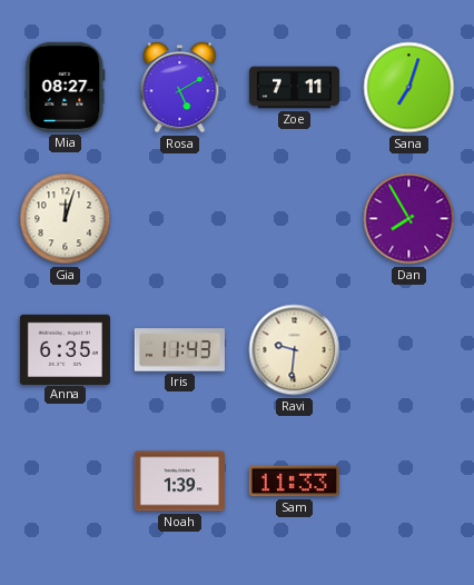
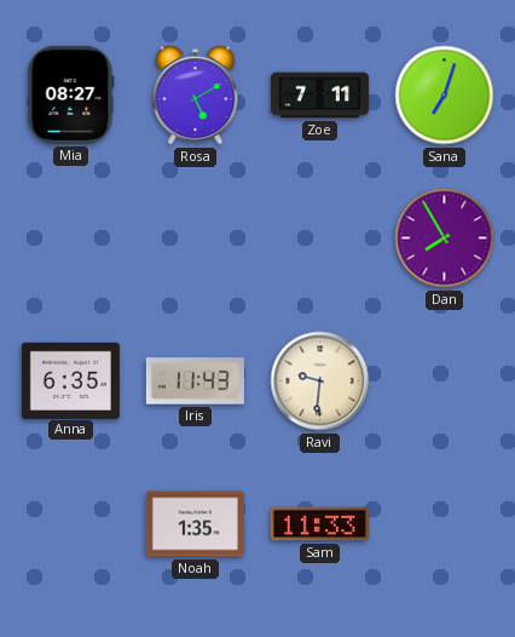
Gia: 12:03 -> none
Noah: 1:39 -> 1:35
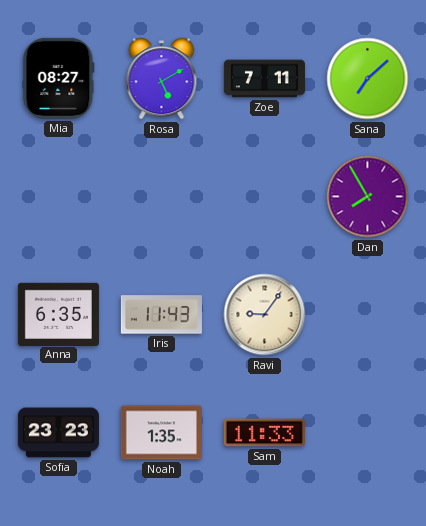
Sana: 7:03 -> 7:08
Ravi: 9:31 -> 9:06
Sofia: none -> 23:23
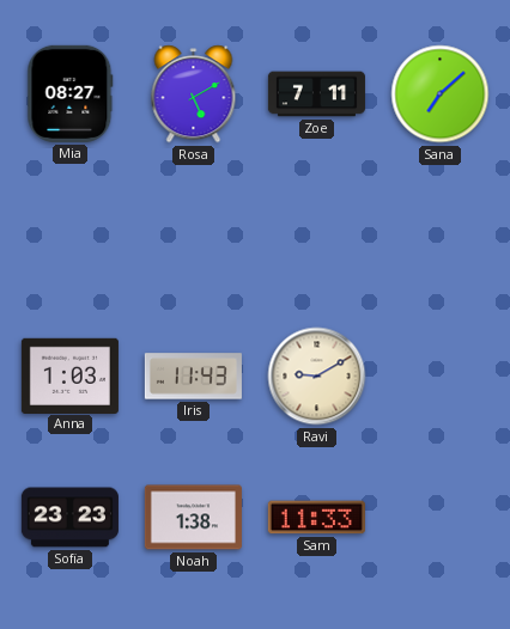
Dan: 7:55 -> none
Anna: 6:35 -> 1:03
Ravi: 9:06 -> 9:10
Noah: 1:35 -> 1:38
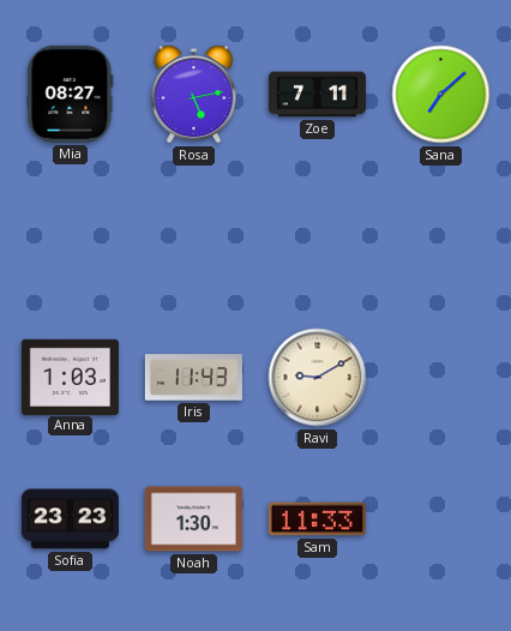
Rosa: 5:10 -> 5:13
Noah: 1:38 -> 1:30
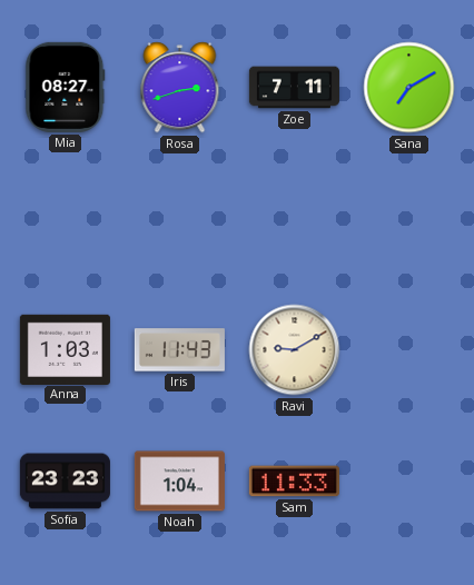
Rosa: 5:13 -> 2:42
Sana: 7:08 -> 7:10
Noah: 1:30 -> 1:04
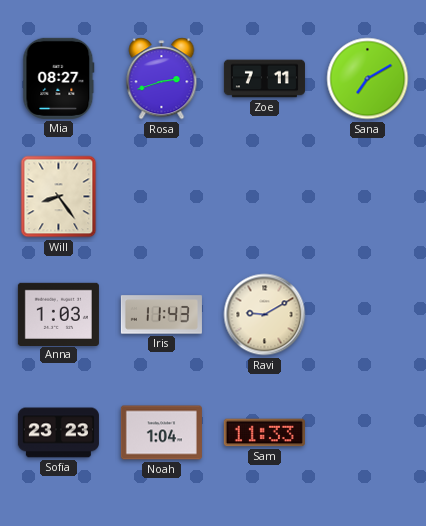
Will: none -> 8:24
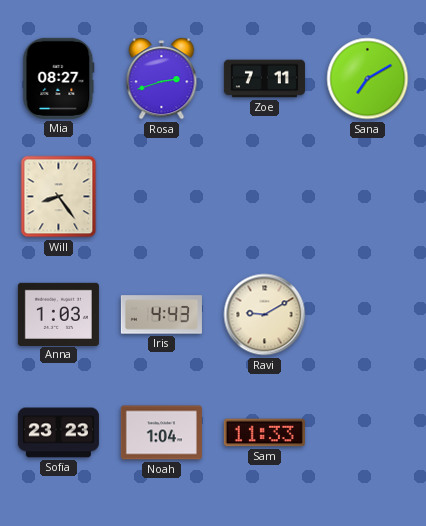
Iris: 11:43 -> 4:43
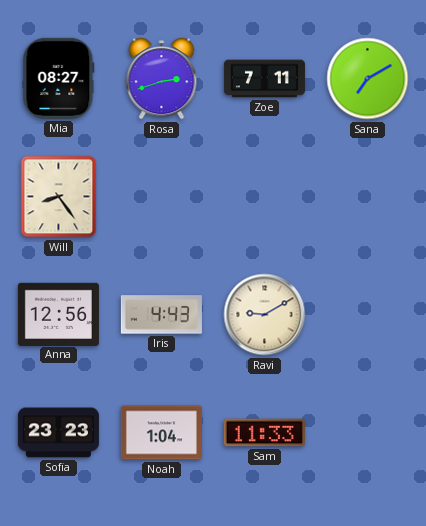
Anna: 1:03 -> 12:56
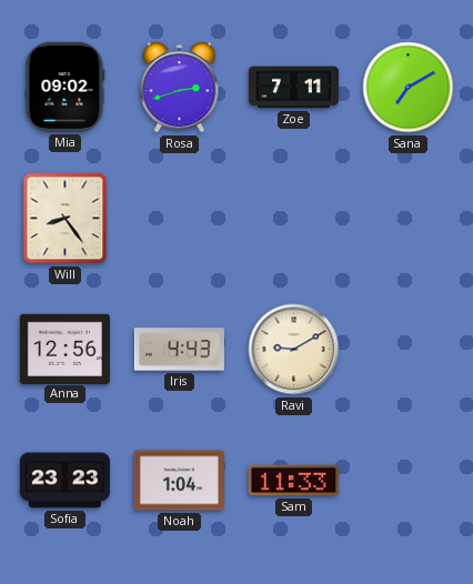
Mia: 08:27 -> 09:02
